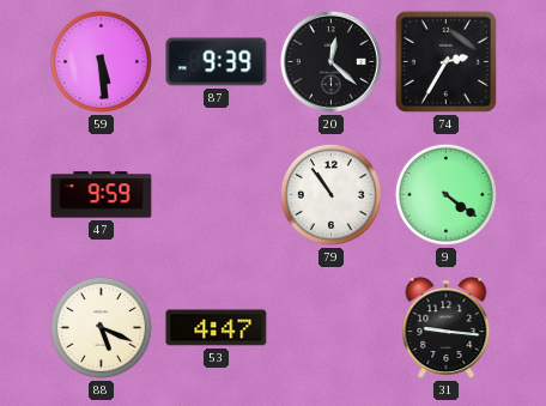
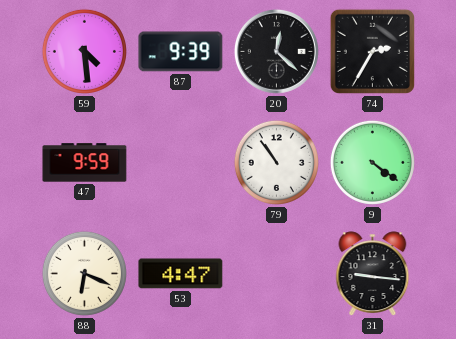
59: 5:29 -> 4:29
88: 5:19 -> 6:19
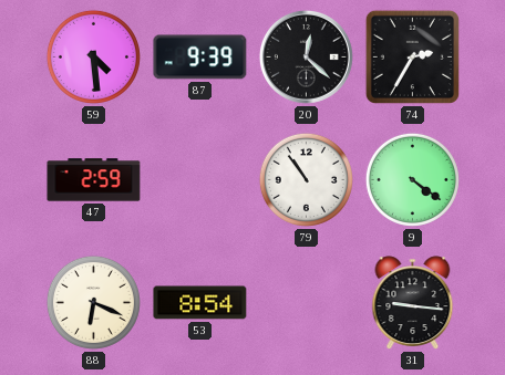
47: 9:59 -> 2:59
53: 4:47 -> 8:54
